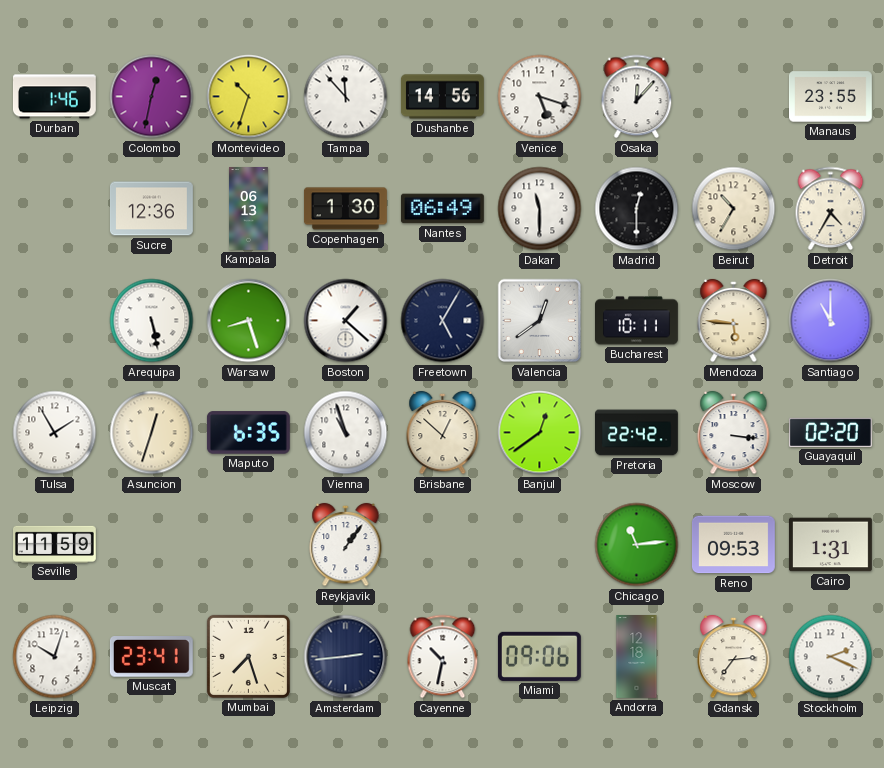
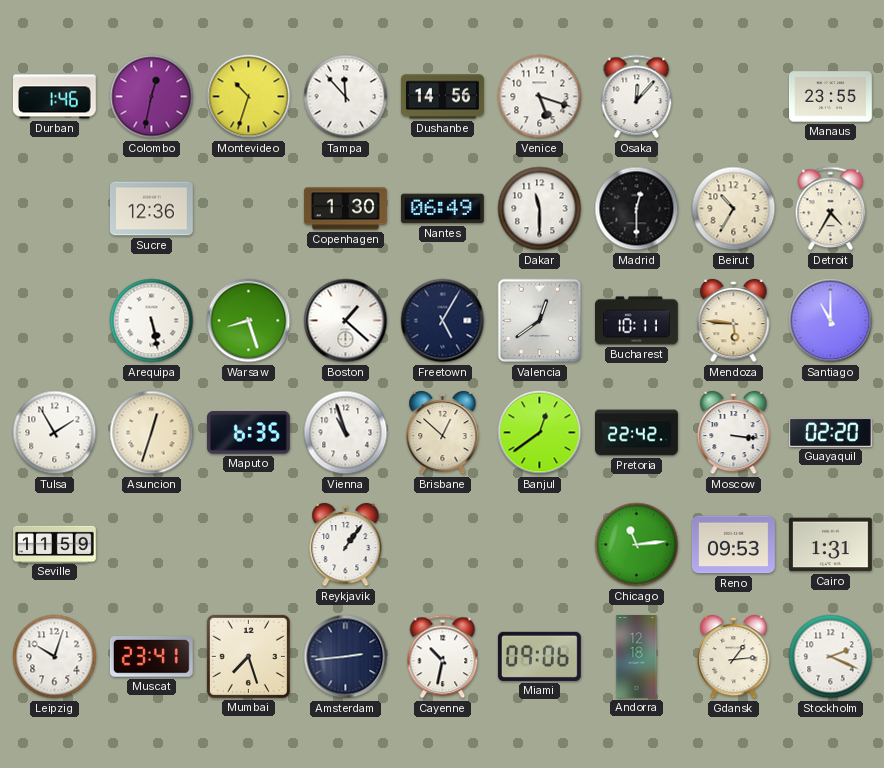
Kampala: 06:13 -> none
Gdansk: 7:14 -> 1:14
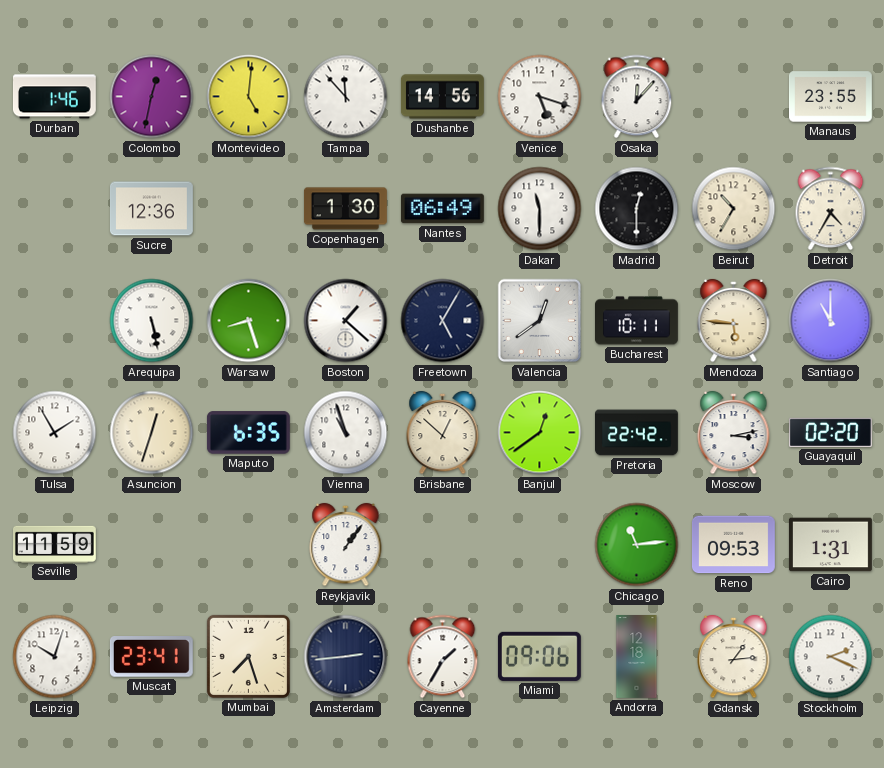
Montevideo: 10:33 -> 5:01
Moscow: 3:16 -> 3:13
Cayenne: 10:32 -> 1:35
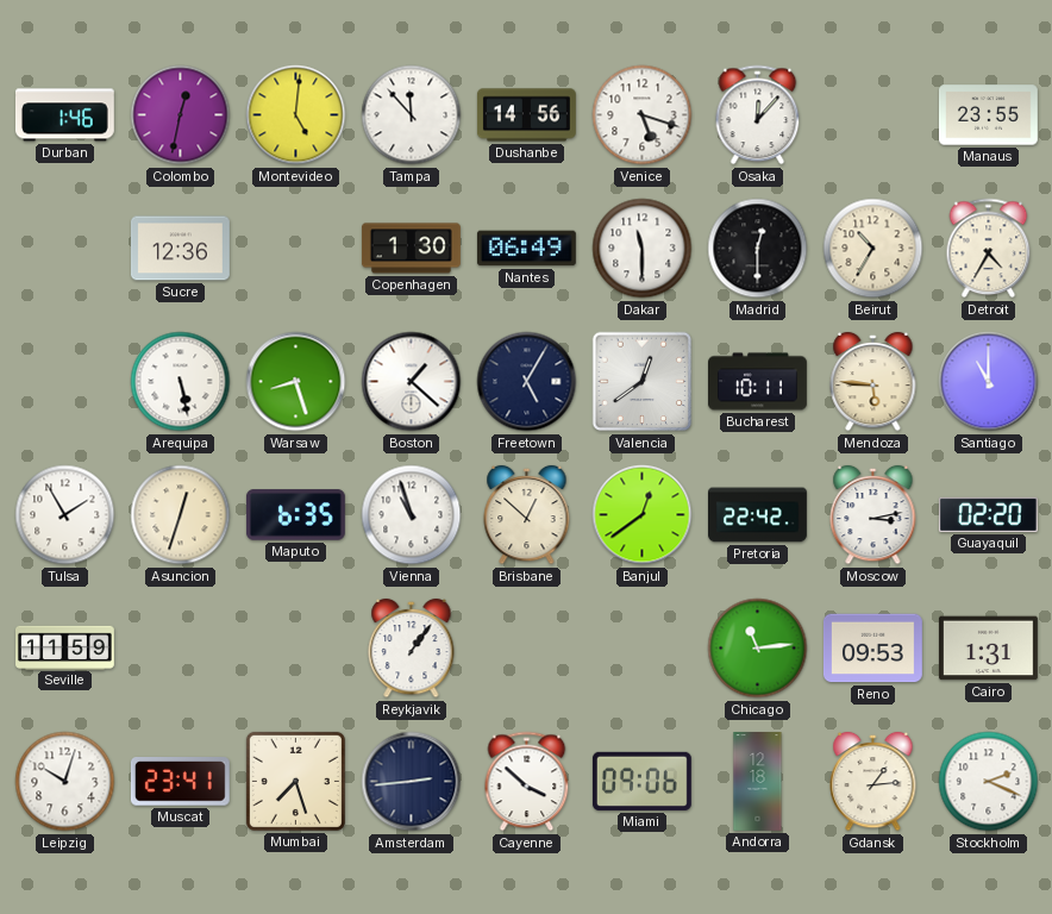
Cayenne: 1:35 -> 3:52
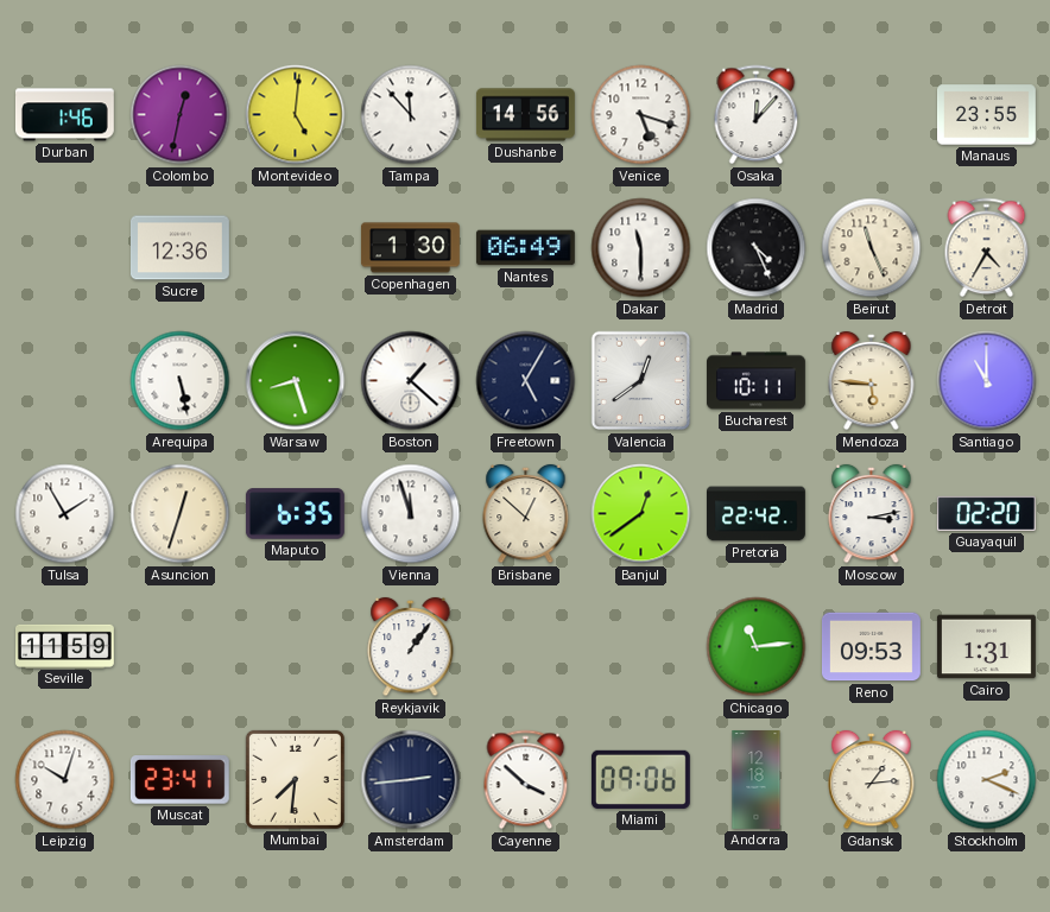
Madrid: 12:30 -> 4:26
Beirut: 10:35 -> 11:26
Vienna: 10:57 -> 11:57
Mumbai: 7:27 -> 7:31
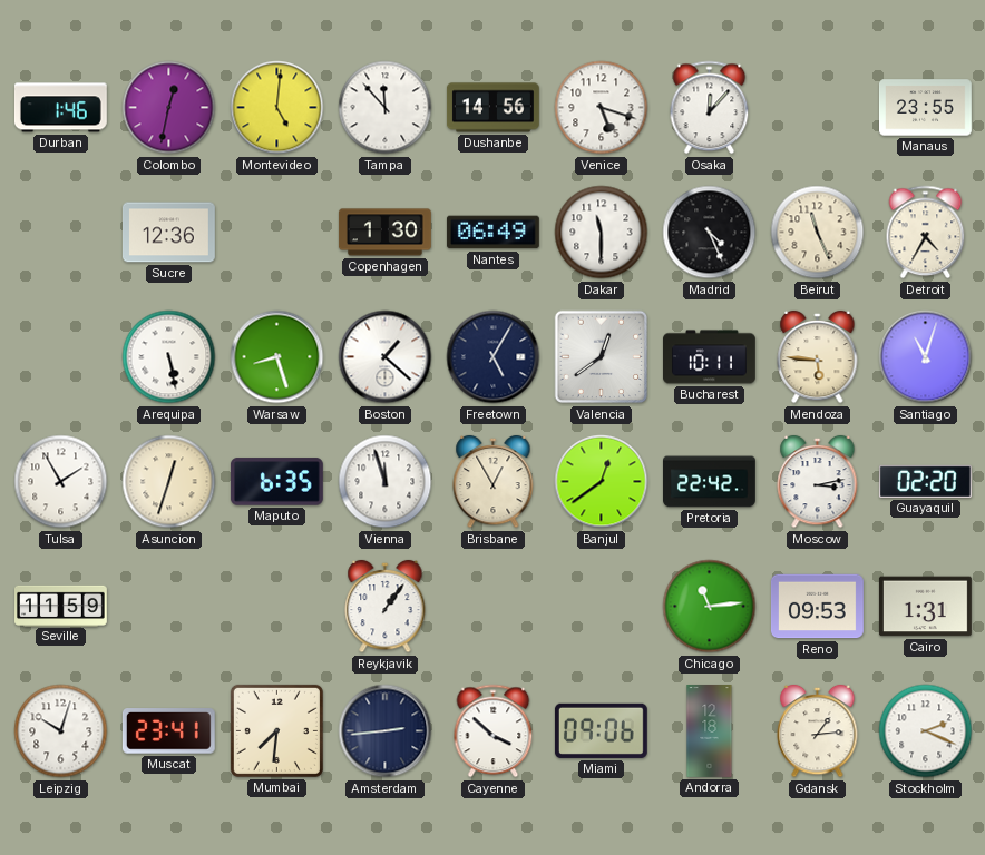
Santiago: 11:00 -> 11:03
Brisbane: 12:52 -> 12:55
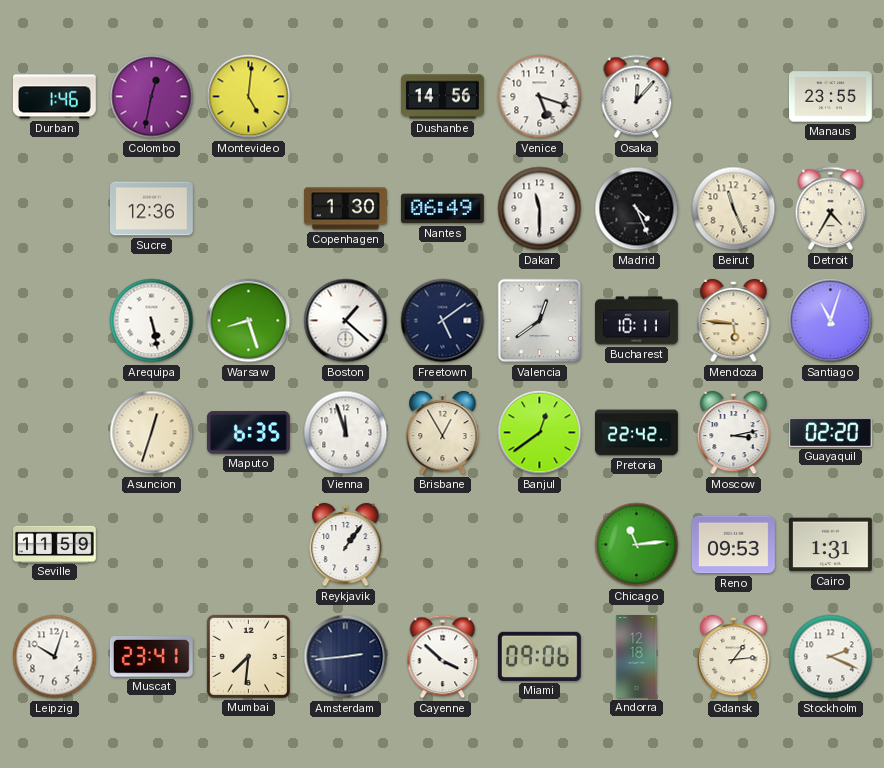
Tampa: 11:53 -> none
Freetown: 5:05 -> 5:09
Tulsa: 1:55 -> none
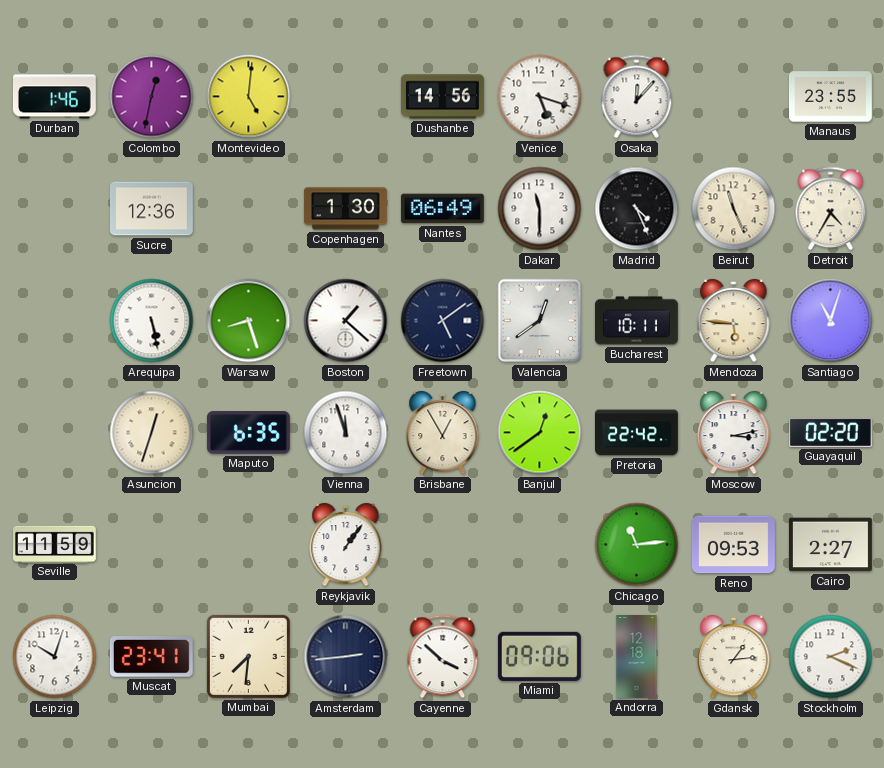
Cairo: 1:31 -> 2:27
